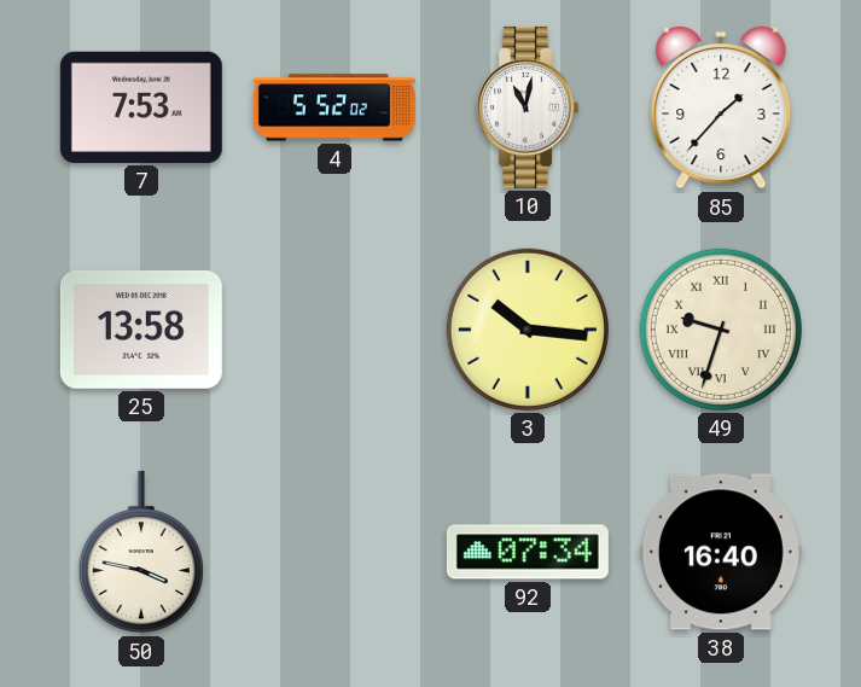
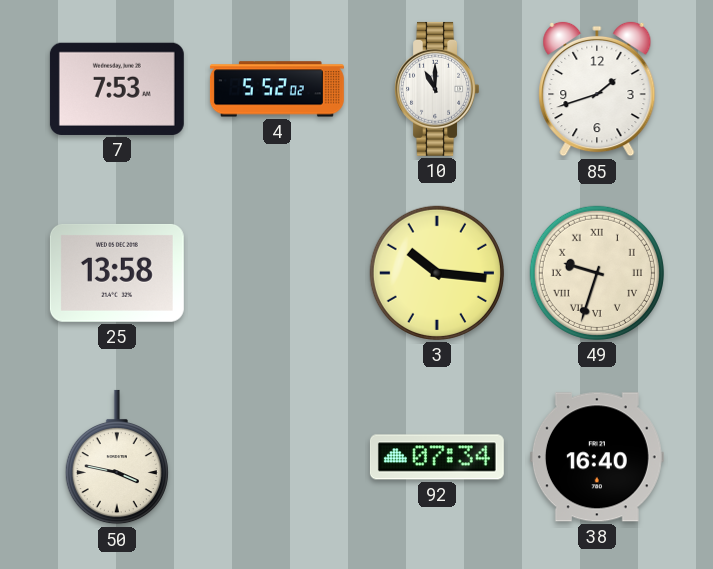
10: 11:02 -> 11:00
85: 1:37 -> 1:42
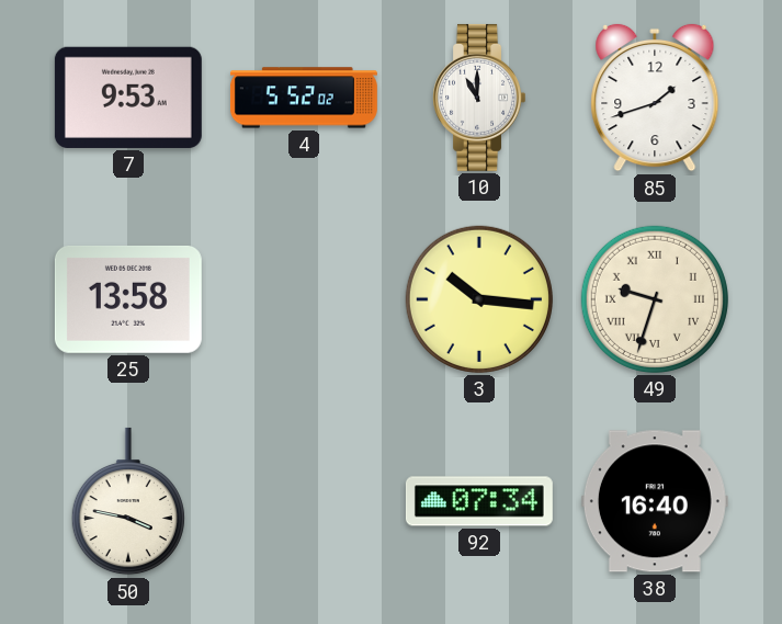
7: 7:53 -> 9:53
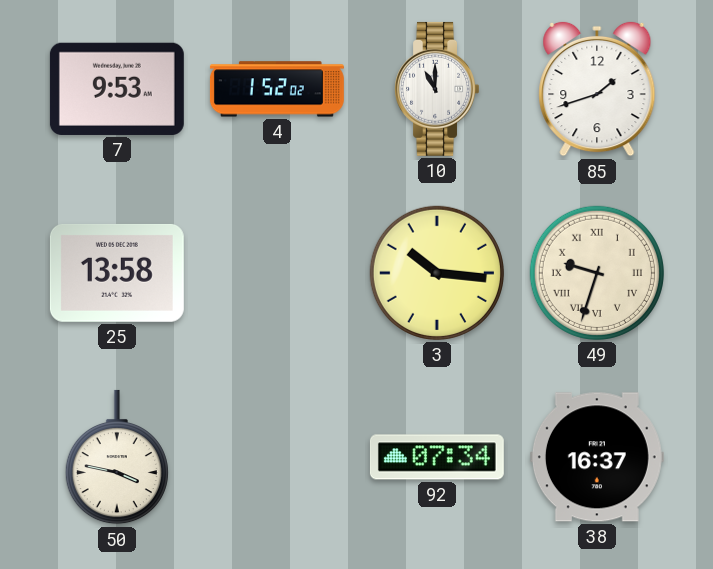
4: 5:52 -> 1:52
38: 16:40 -> 16:37
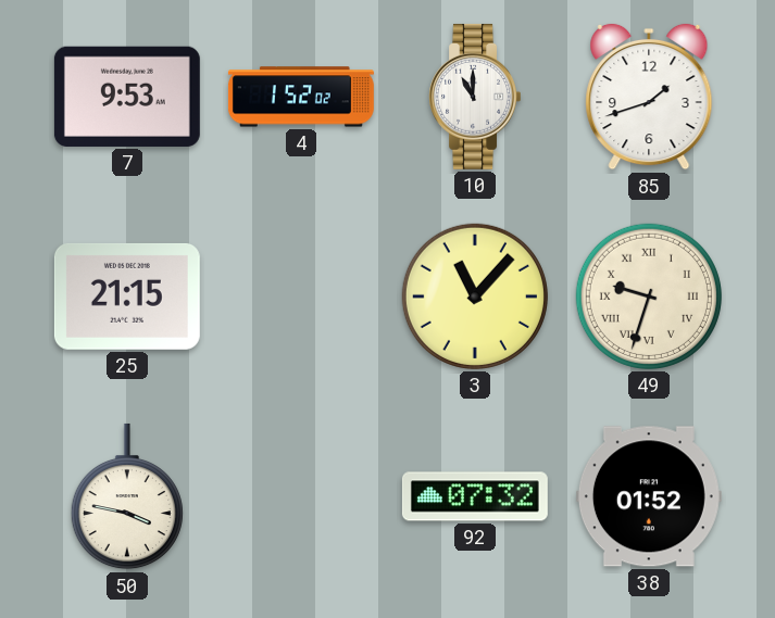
25: 13:58 -> 21:15
3: 10:16 -> 11:07
92: 07:34 -> 07:32
38: 16:37 -> 01:52
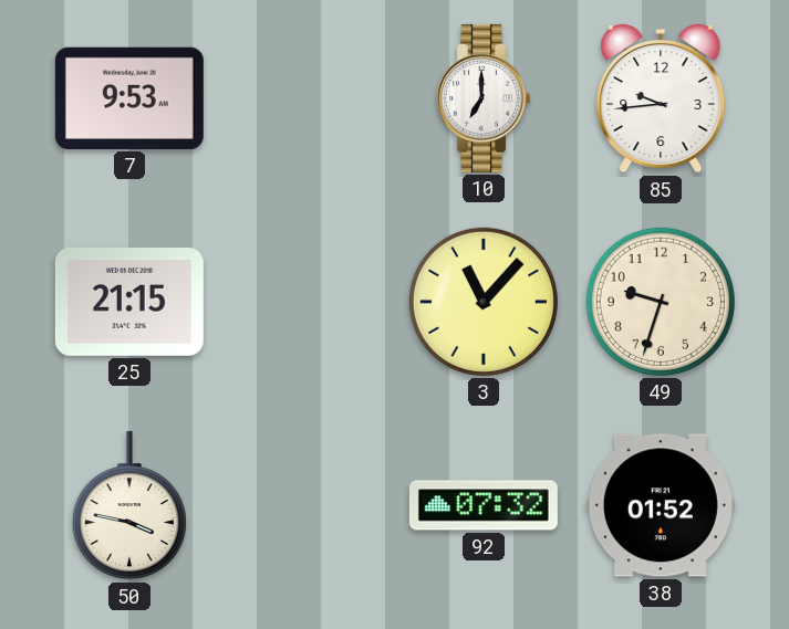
4: 1:52 -> none
10: 11:00 -> 7:00
85: 1:42 -> 9:44
49 numerals: Roman -> Arabic
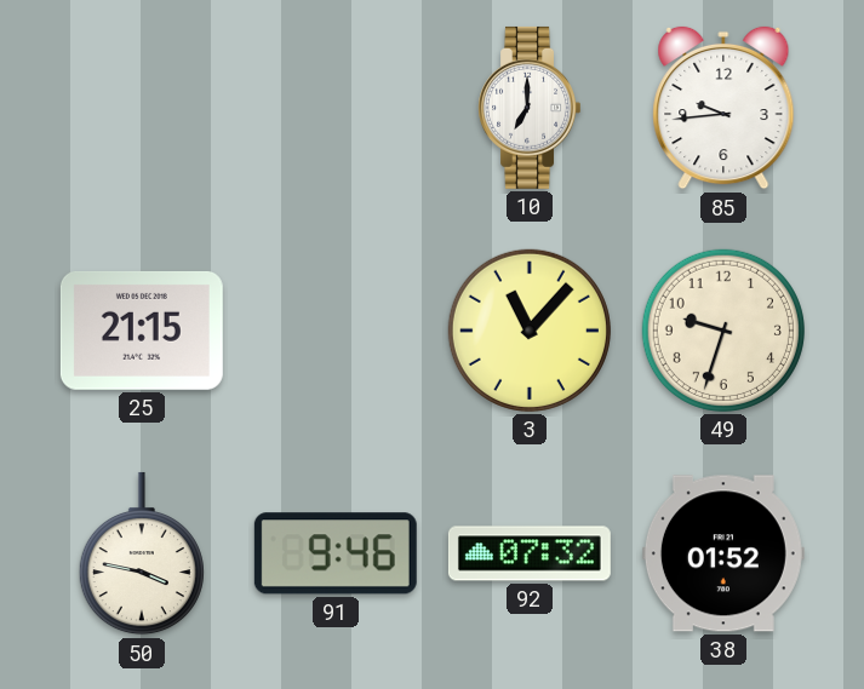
7: 9:53 -> none
91: none -> 9:46
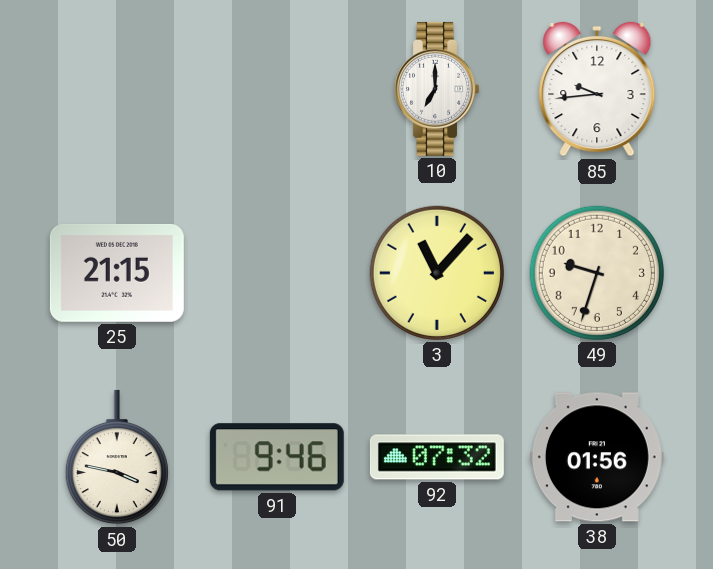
38: 01:52 -> 01:56
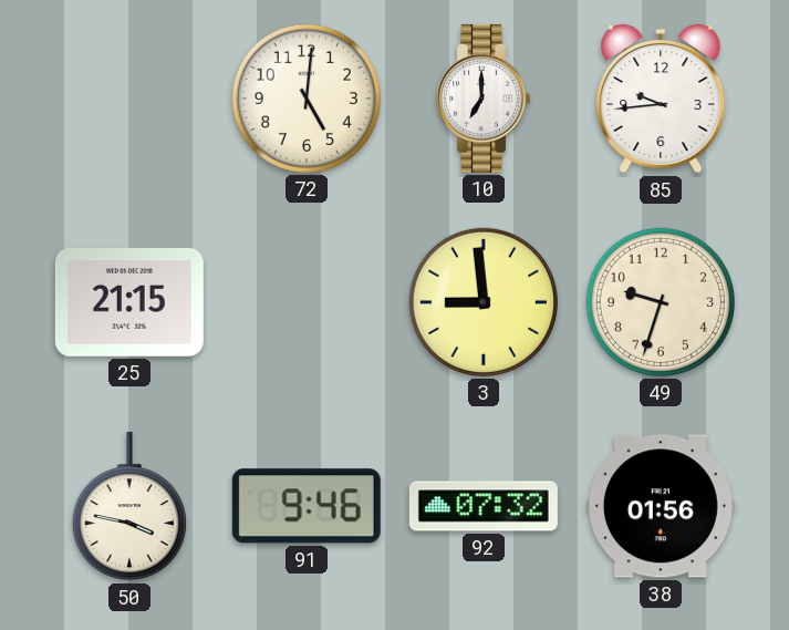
72: none -> 5:01
3: 11:07 -> 8:59
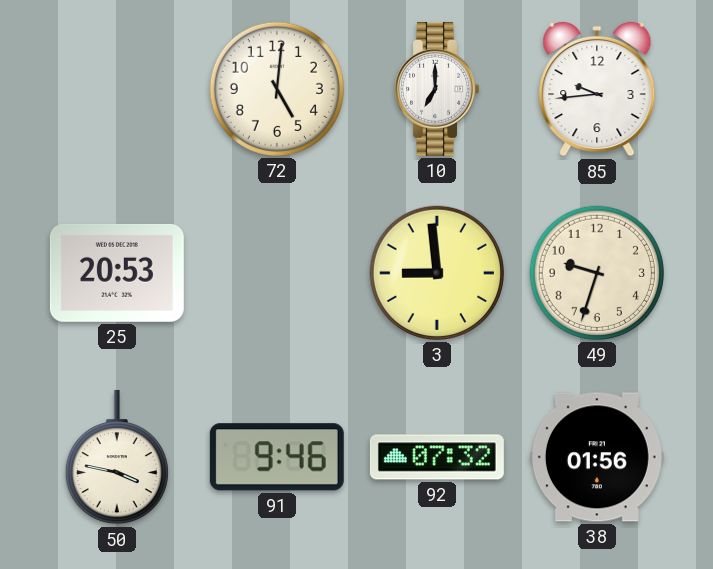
25: 21:15 -> 20:53
